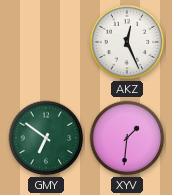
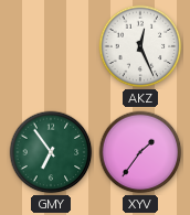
GMY: 6:51 -> 6:54
XYV: 1:31 -> 1:36
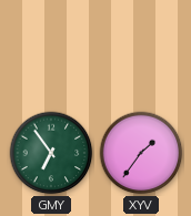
AKZ: 12:26 -> none
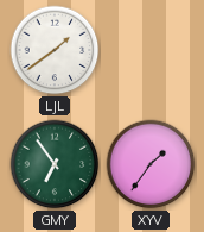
LJL: none -> 1:39
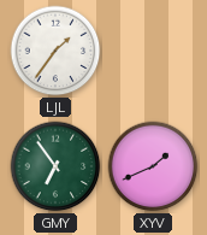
LJL: 1:39 -> 1:36
XYV: 1:36 -> 1:41
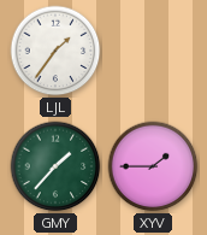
GMY: 6:54 -> 1:37
XYV: 1:41 -> 1:45
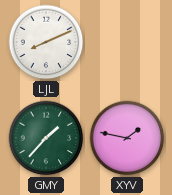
LJL: 1:36 -> 8:11
XYV: 1:45 -> 1:47
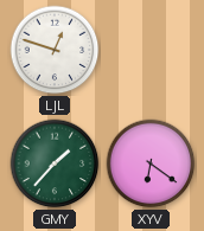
LJL: 8:11 -> 12:48
XYV: 1:47 -> 6:21
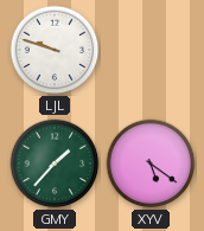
LJL: 12:48 -> 9:48
XYV: 6:21 -> 5:21
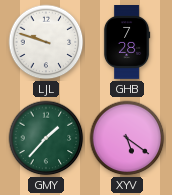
GHB: none -> 7:28
